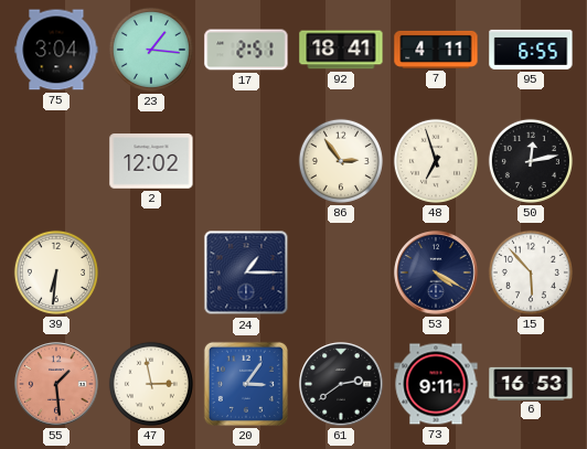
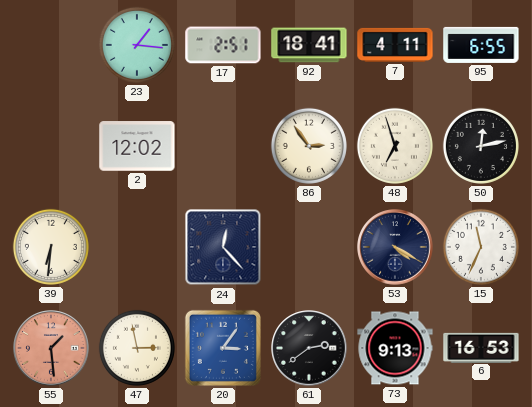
75: 3:04 -> none
24: 1:15 -> 12:23
15: 5:53 -> 11:34
73: 9:11 -> 9:13
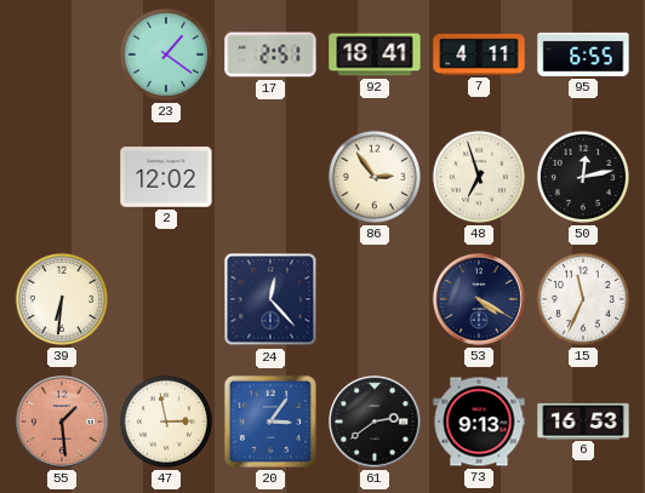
23: 1:16 -> 1:21
